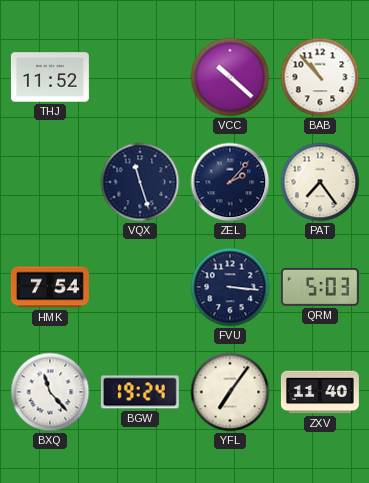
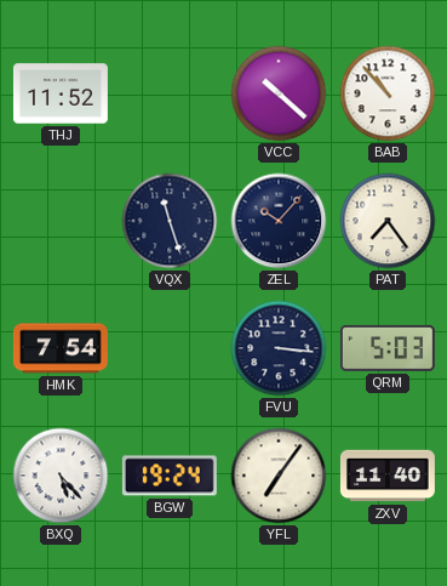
ZEL: 2:07 -> 10:07
BXQ: 11:23 -> 5:23
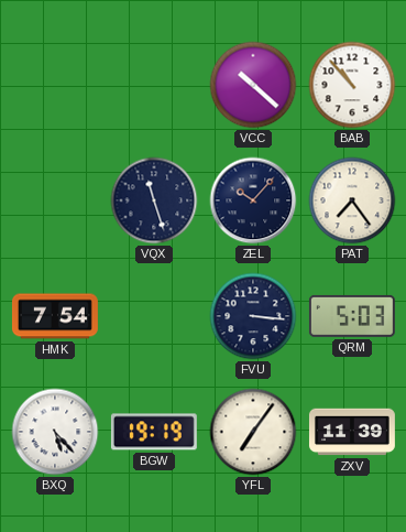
THJ: 11:52 -> none
BGW: 19:24 -> 19:19
ZXV: 11:40 -> 11:39
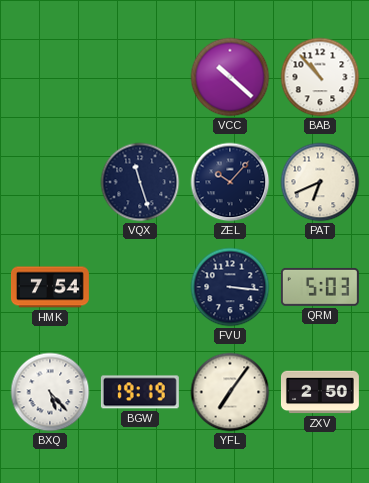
PAT: 7:24 -> 6:41
ZXV: 11:39 -> 2:50
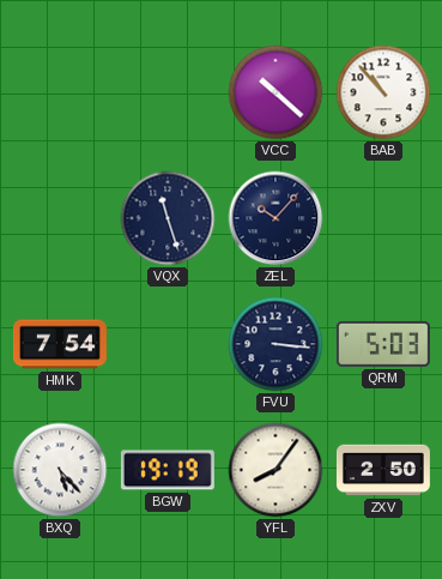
PAT: 6:41 -> none
YFL: 7:06 -> 8:06
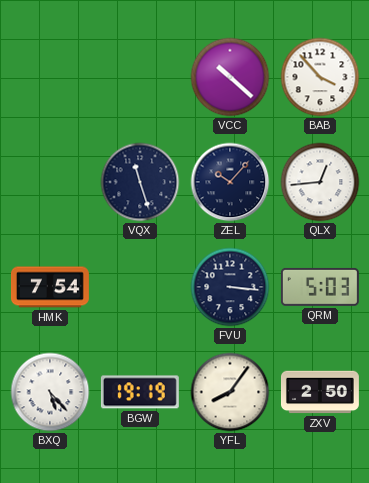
BAB: 10:53 -> 3:53
QLX: none -> 12:44
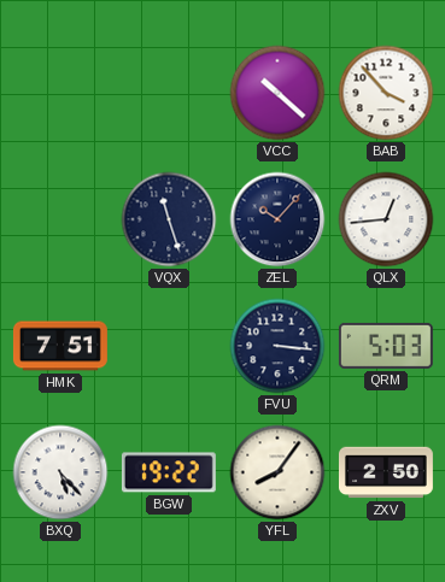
HMK: 7:54 -> 7:51
BGW: 19:19 -> 19:22
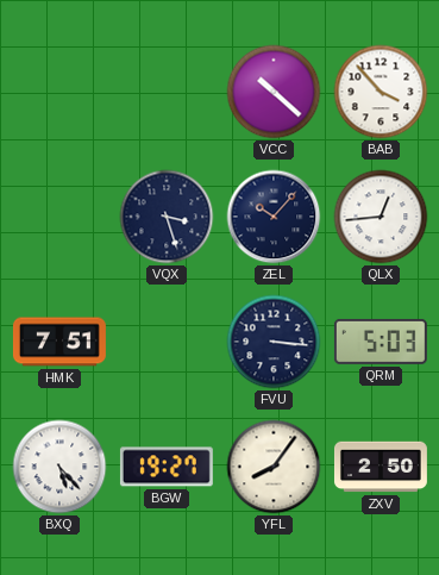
VQX: 11:27 -> 3:27
BGW: 19:22 -> 19:27
